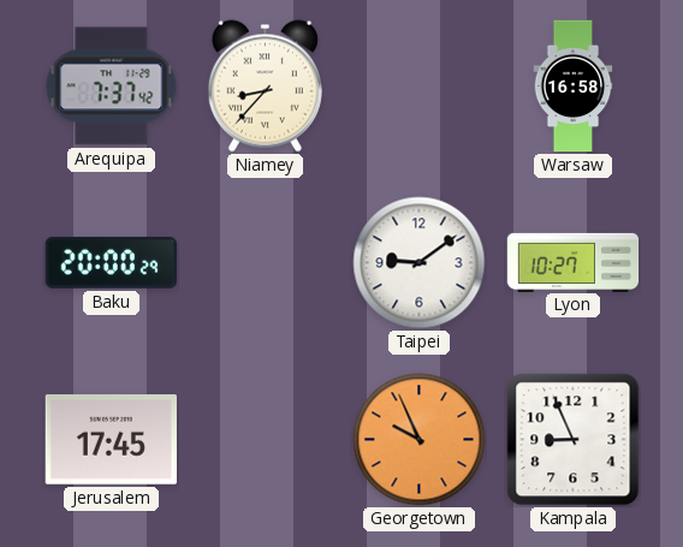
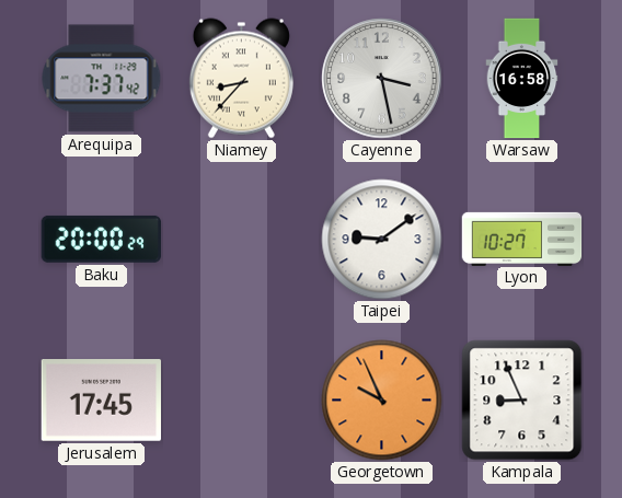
Cayenne: none -> 3:28
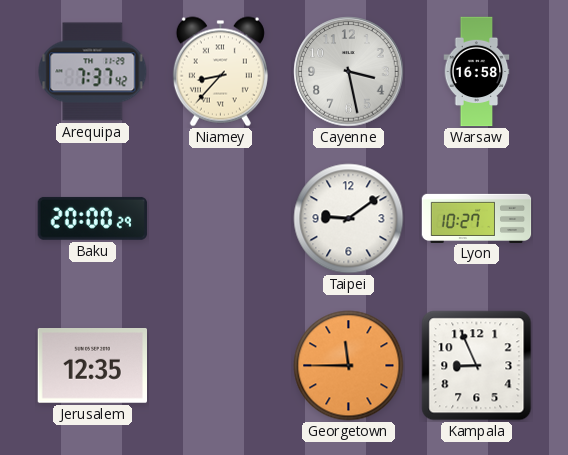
Jerusalem: 17:45 -> 12:35
Georgetown: 9:56 -> 11:45
